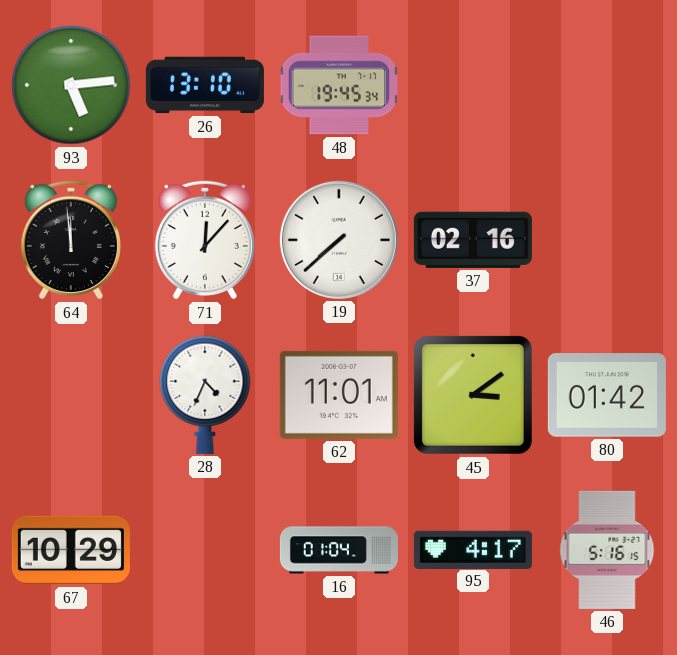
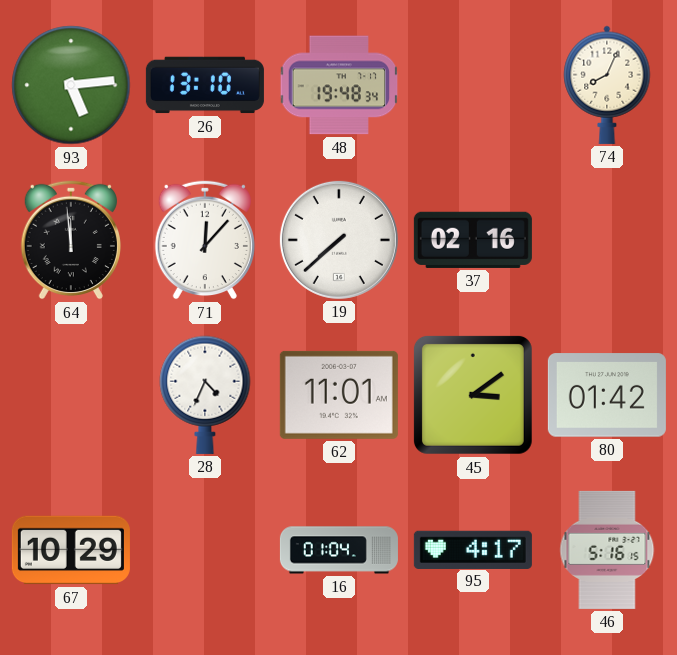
48: 19:45 -> 19:48
74: none -> 8:04
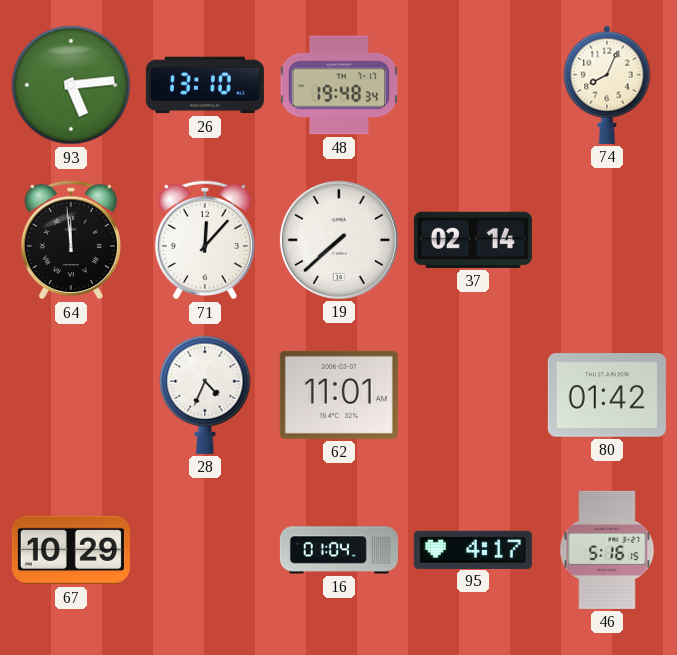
37: 02:16 -> 02:14
45: 3:09 -> none
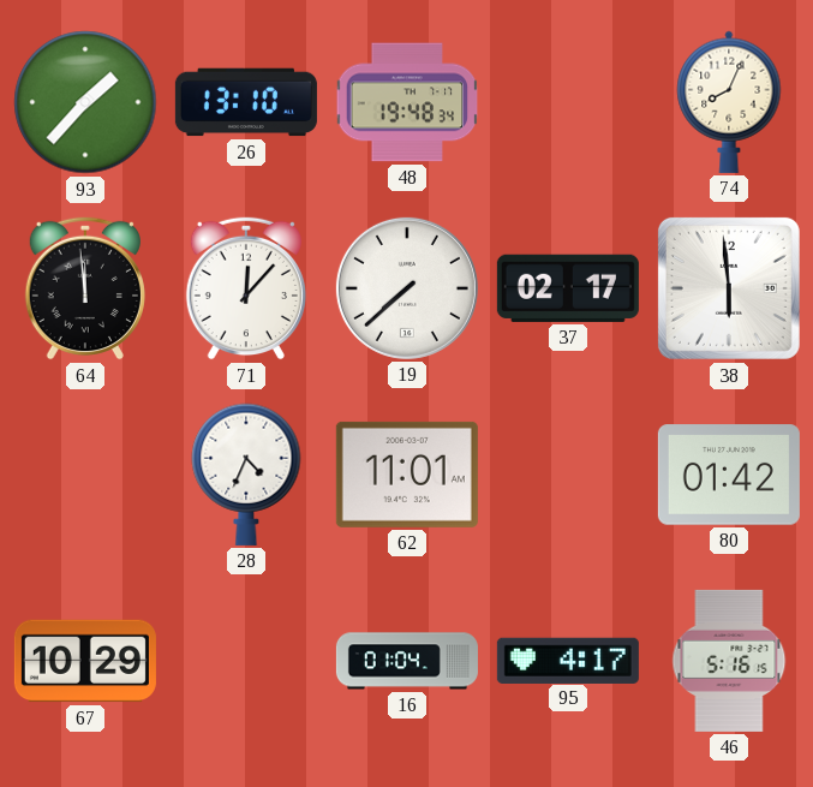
93: 5:14 -> 1:37
37: 02:14 -> 02:17
38: none -> 5:59
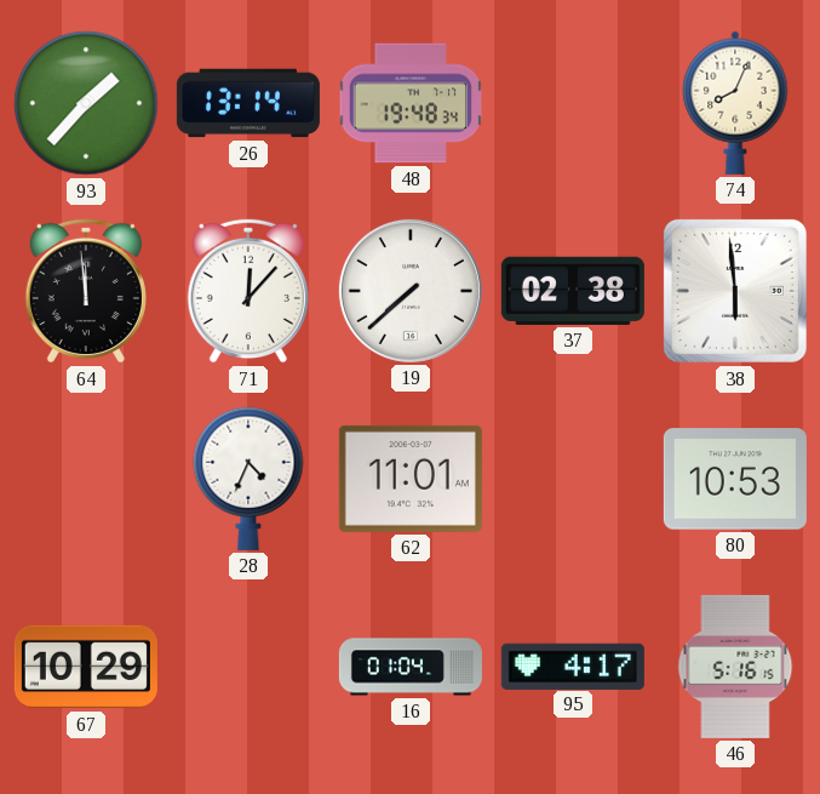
26: 13:10 -> 13:14
37: 02:17 -> 02:38
80: 01:42 -> 10:53
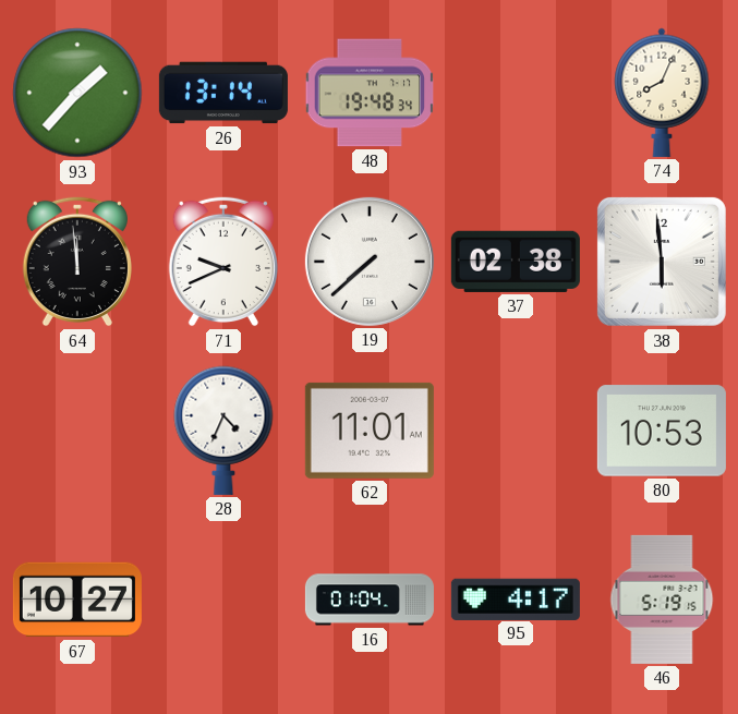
71: 12:07 -> 9:41
67: 10:29 -> 10:27
46: 5:16 -> 5:19
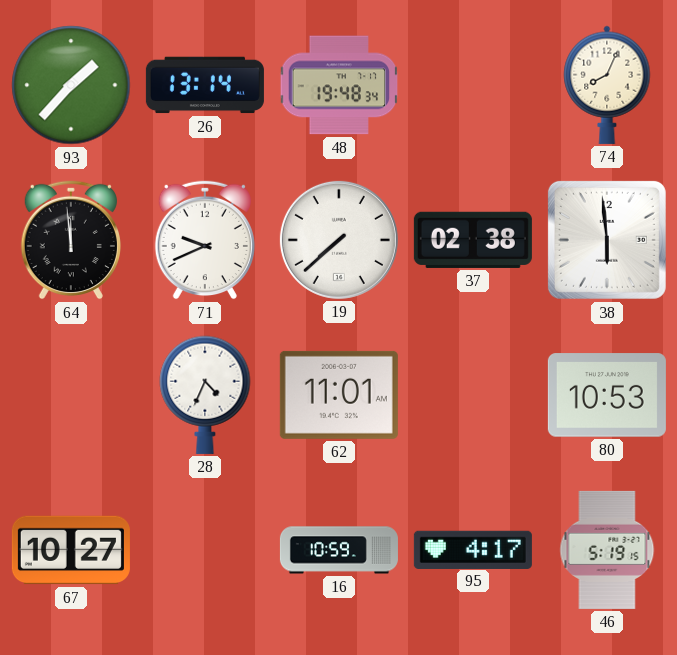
16: 01:04 -> 10:59
